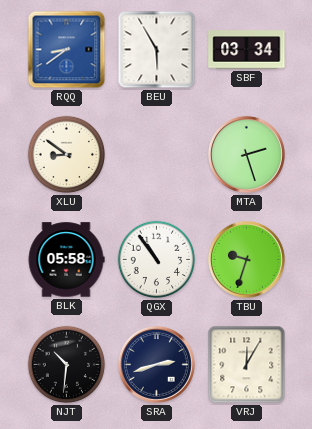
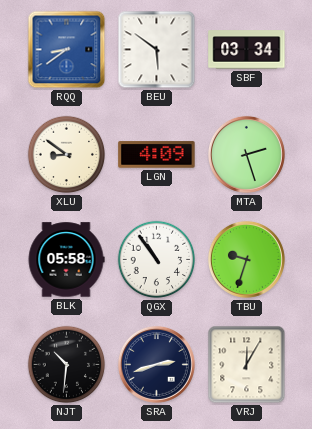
BEU: 5:55 -> 5:51
LGN: none -> 4:09
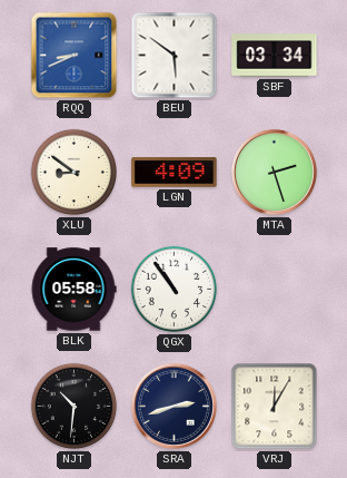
RQQ: 8:39 -> 8:41
TBU: 9:33 -> none
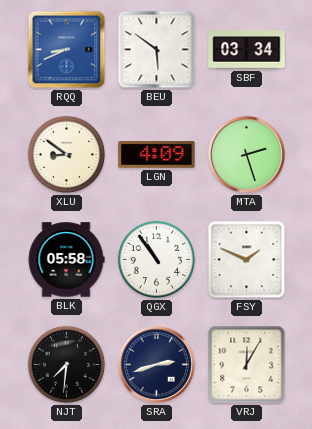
FSY: none -> 1:49
NJT: 10:31 -> 7:31
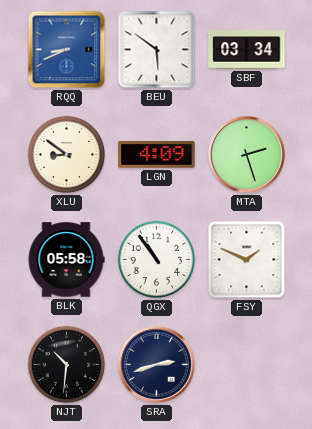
NJT: 7:31 -> 10:31
VRJ: 12:05 -> none
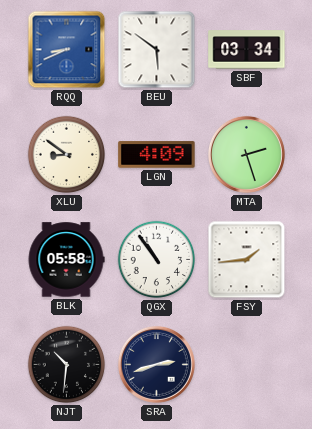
FSY: 1:49 -> 1:44
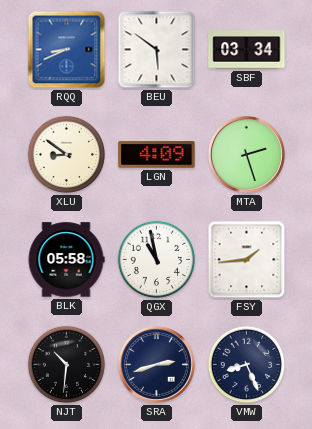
QGX: 10:54 -> 10:58
VMW: none -> 8:26
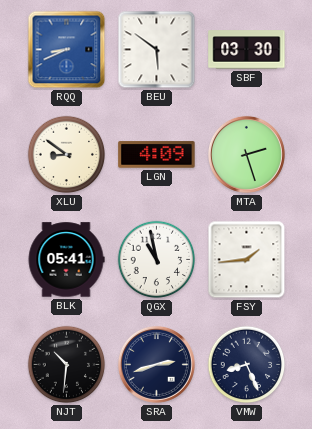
SBF: 03:34 -> 03:30
BLK: 05:58 -> 05:41
